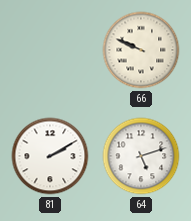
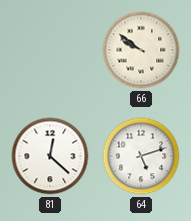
66: 9:49 -> 9:51
81: 2:10 -> 12:22
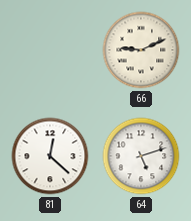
66: 9:51 -> 9:11
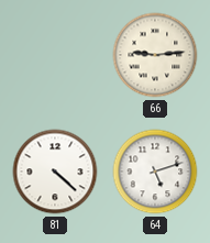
66: 9:11 -> 9:14
81: 12:22 -> 4:22
